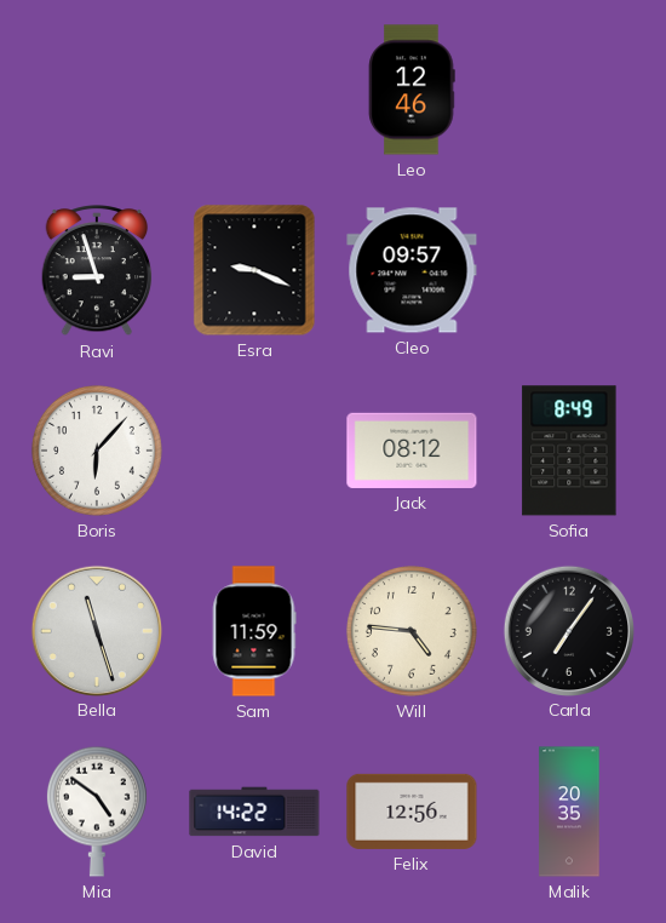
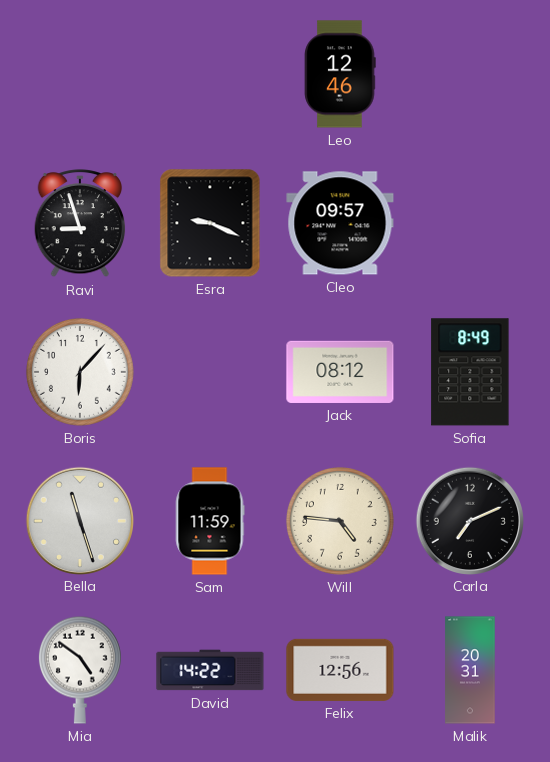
Carla: 7:06 -> 7:11
Malik: 20:35 -> 20:31
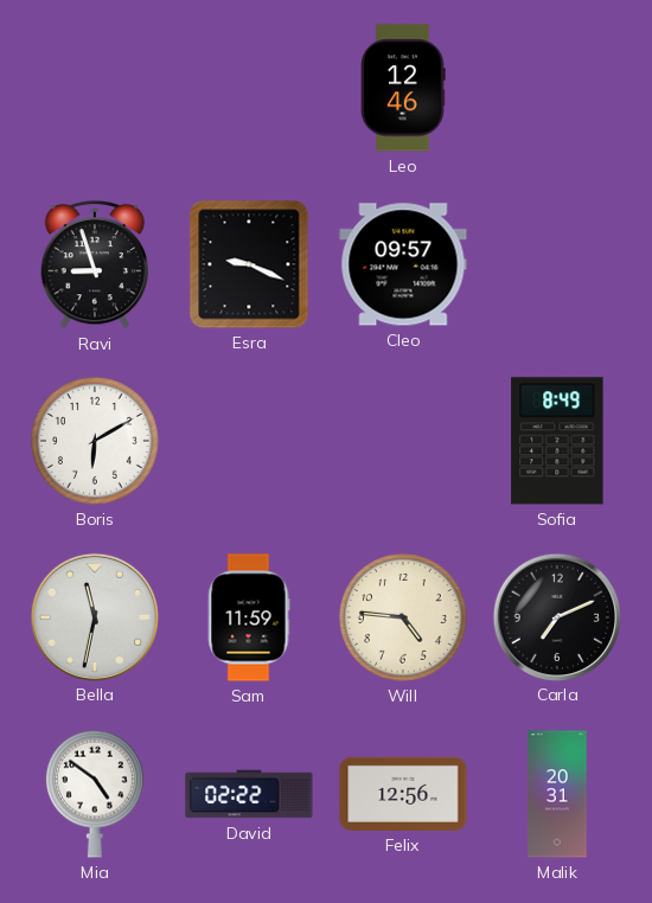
Boris: 6:07 -> 6:10
Jack: 08:12 -> none
Bella: 11:27 -> 11:32
David: 14:22 -> 02:22
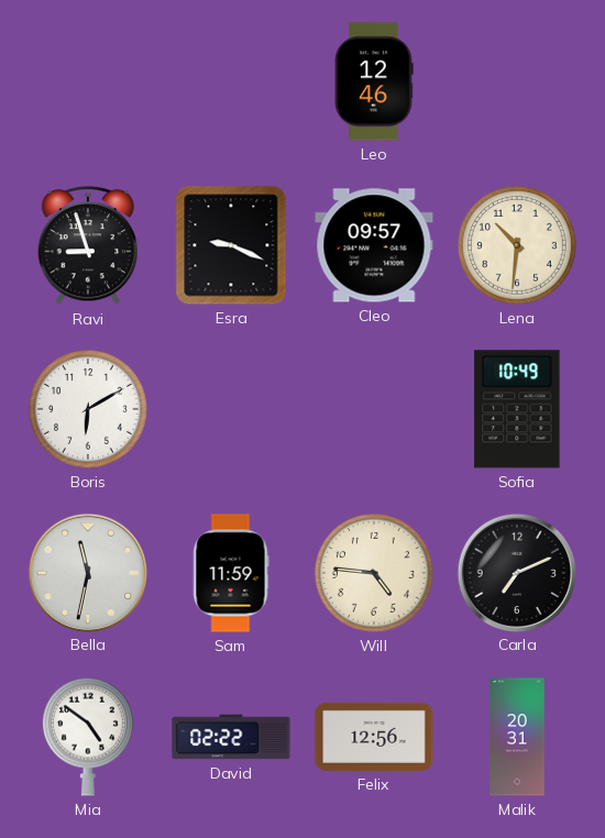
Lena: none -> 10:31
Sofia: 8:49 -> 10:49
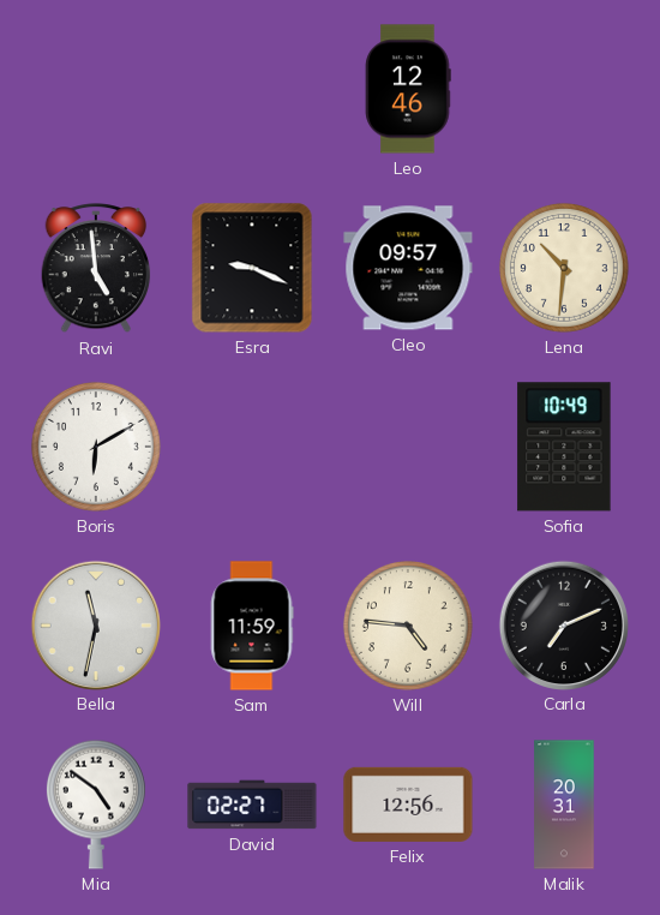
Ravi: 8:57 -> 4:59
David: 02:22 -> 02:27
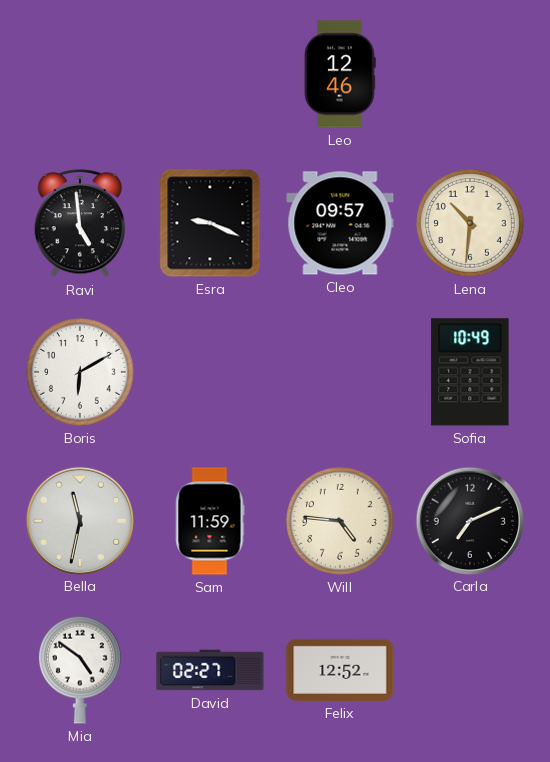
Felix: 12:56 -> 12:52
Malik: 20:31 -> none
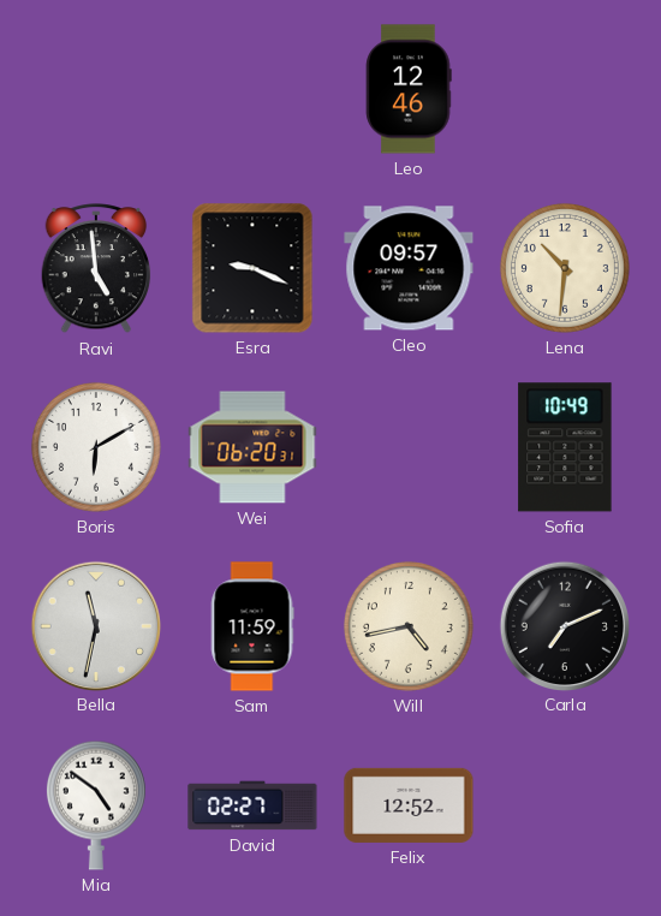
Wei: none -> 06:20
Will: 4:46 -> 4:43
